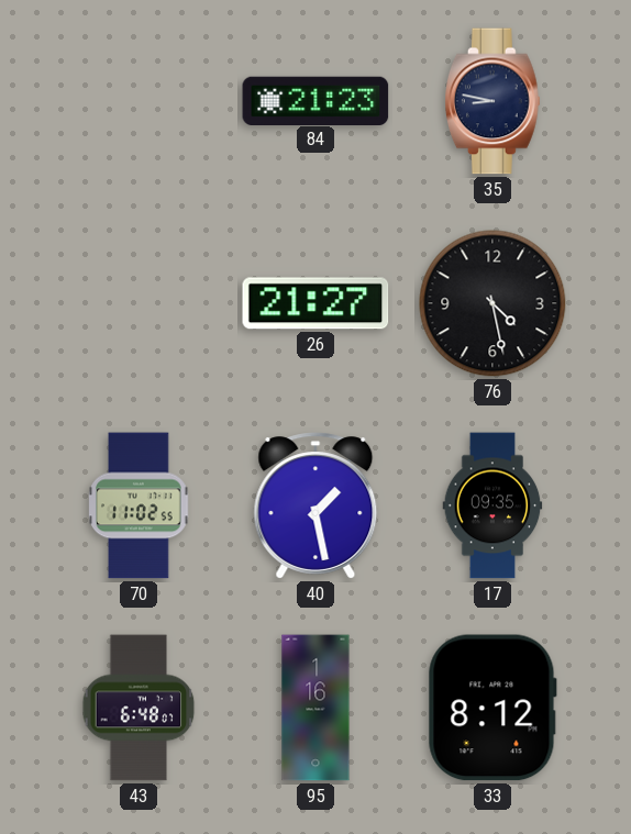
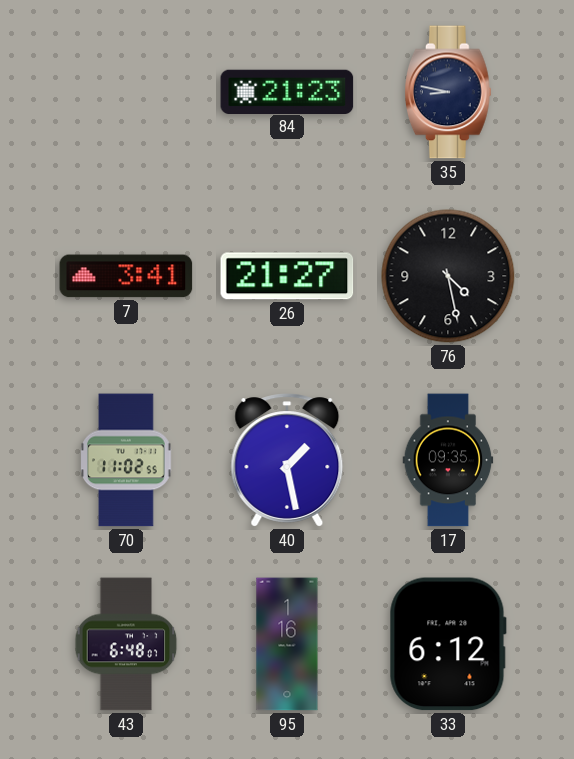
7: none -> 3:41
33: 8:12 -> 6:12
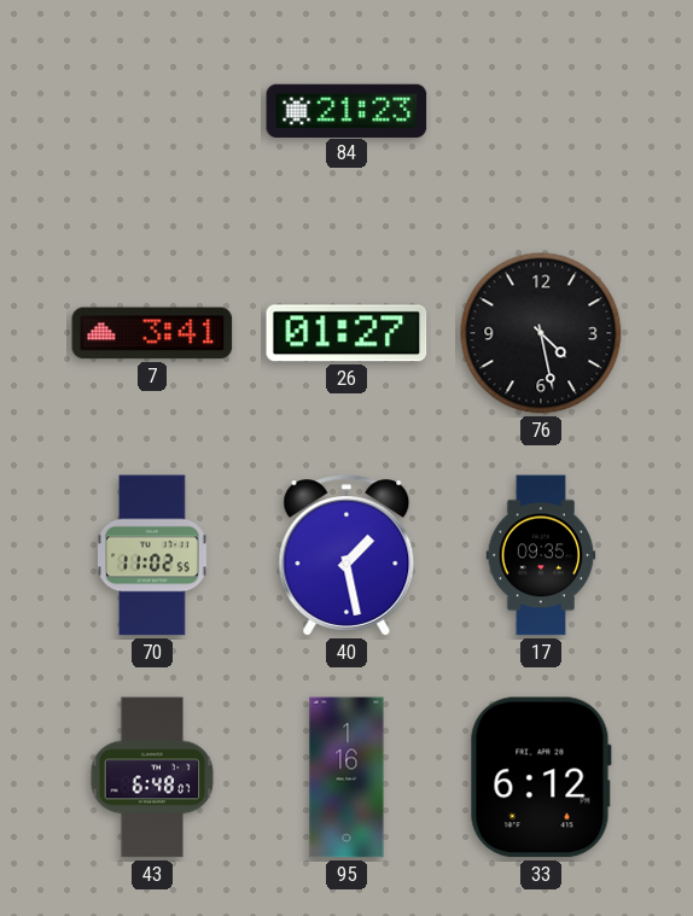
35: 8:47 -> none
26: 21:27 -> 01:27
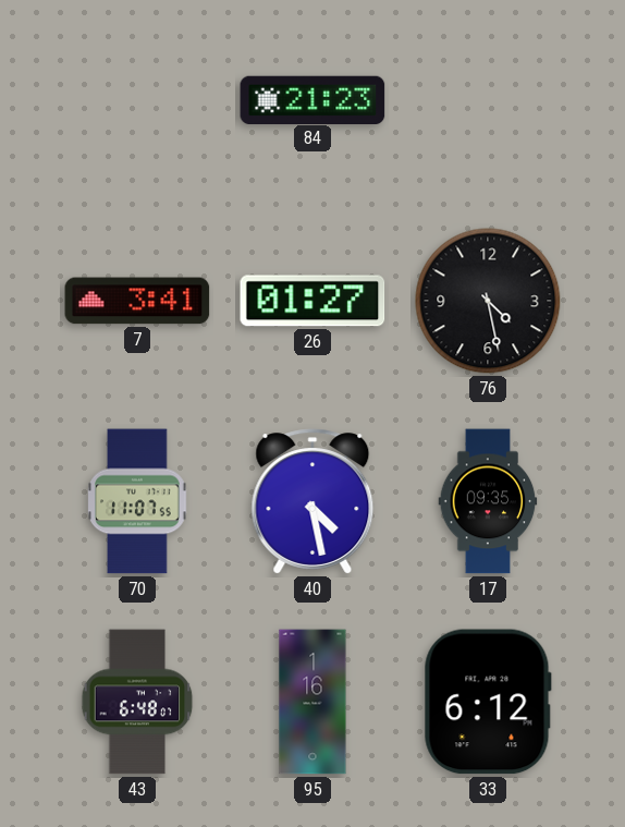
70: 11:02 -> 11:07
40: 1:28 -> 4:28
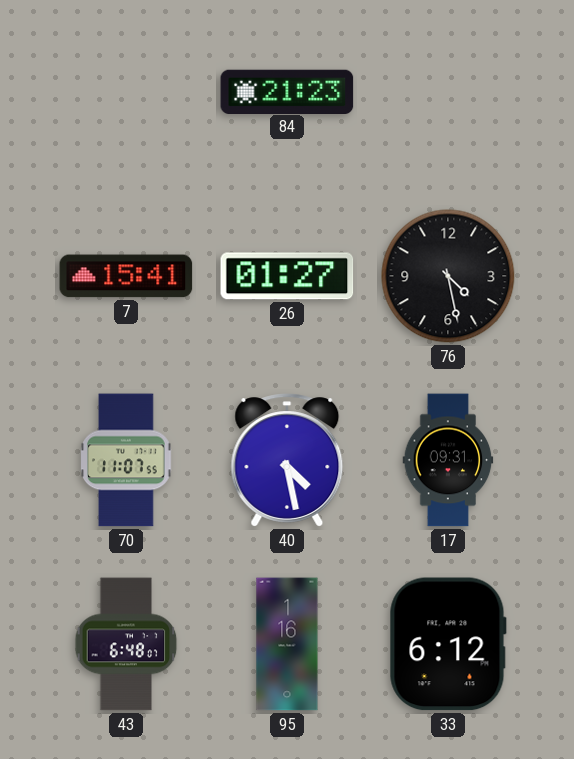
7: 3:41 -> 15:41
17: 09:35 -> 09:31
